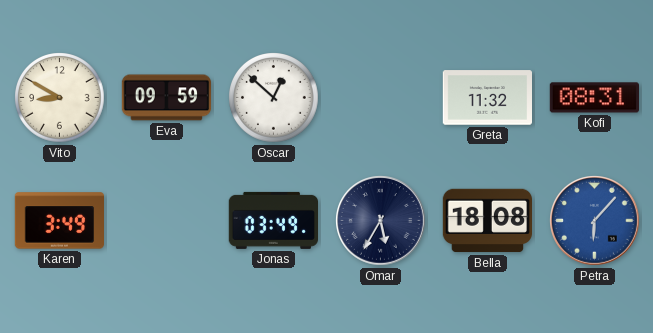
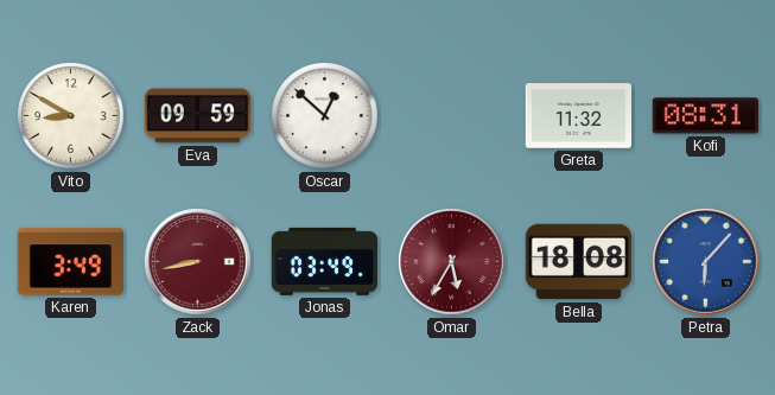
Zack: none -> 8:43
Omar dial: navy -> burgundy
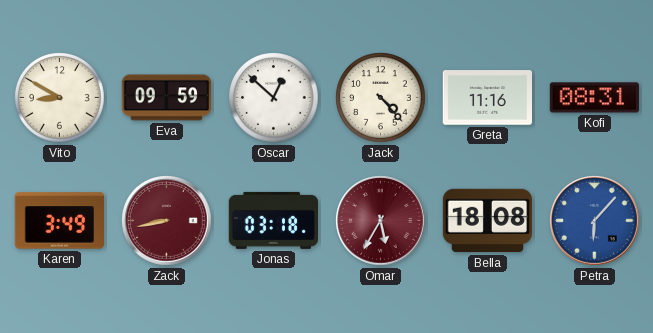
Jack: none -> 4:23
Greta: 11:32 -> 11:16
Jonas: 03:49 -> 03:18
